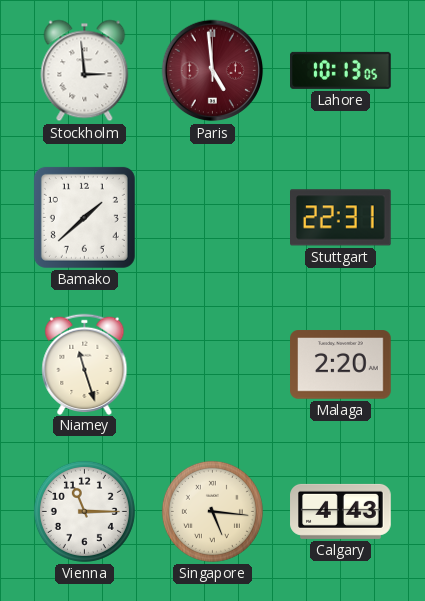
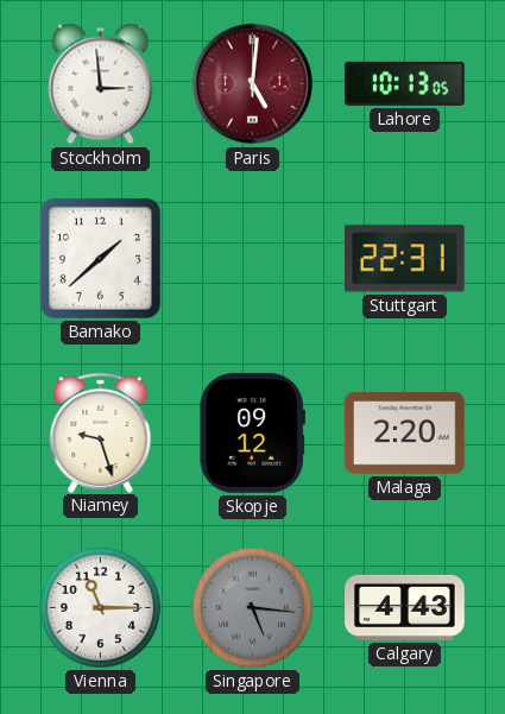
Paris: 4:59 -> 5:01
Niamey: 11:27 -> 9:27
Skopje: none -> 09:12
Singapore dial: cream -> grey
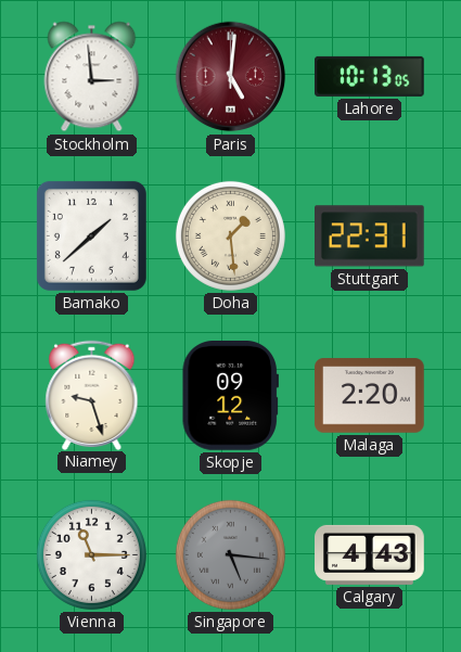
Doha: none -> 1:29
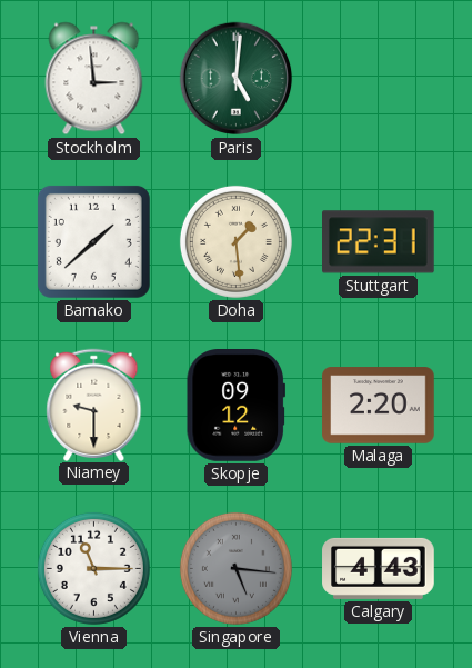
Paris dial: burgundy -> green
Lahore: 10:13 -> none
Niamey: 9:27 -> 9:30
